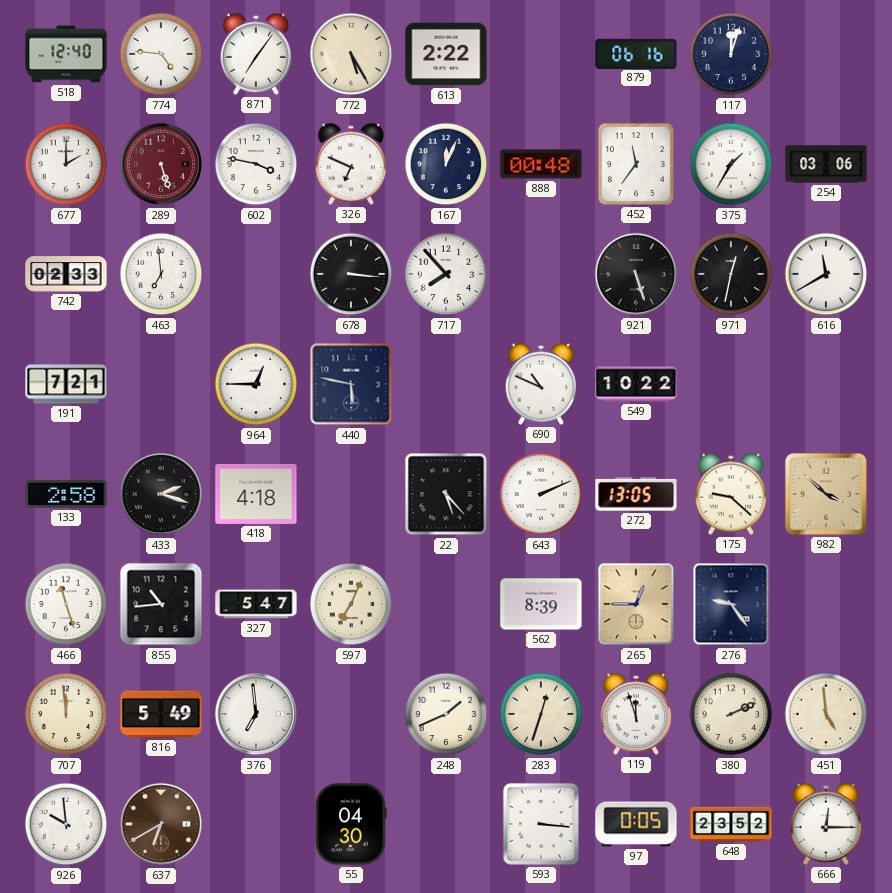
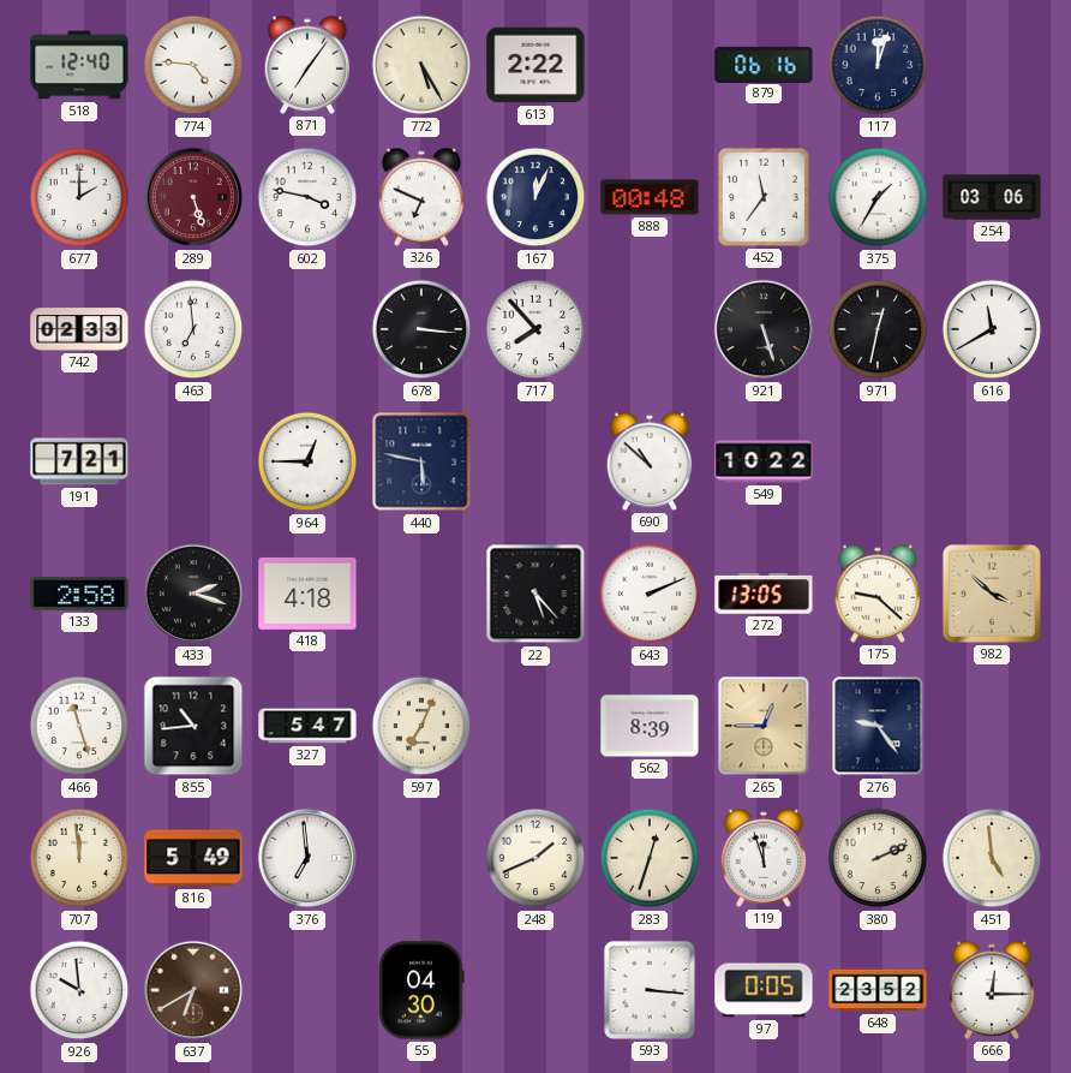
690: 10:49 -> 10:52
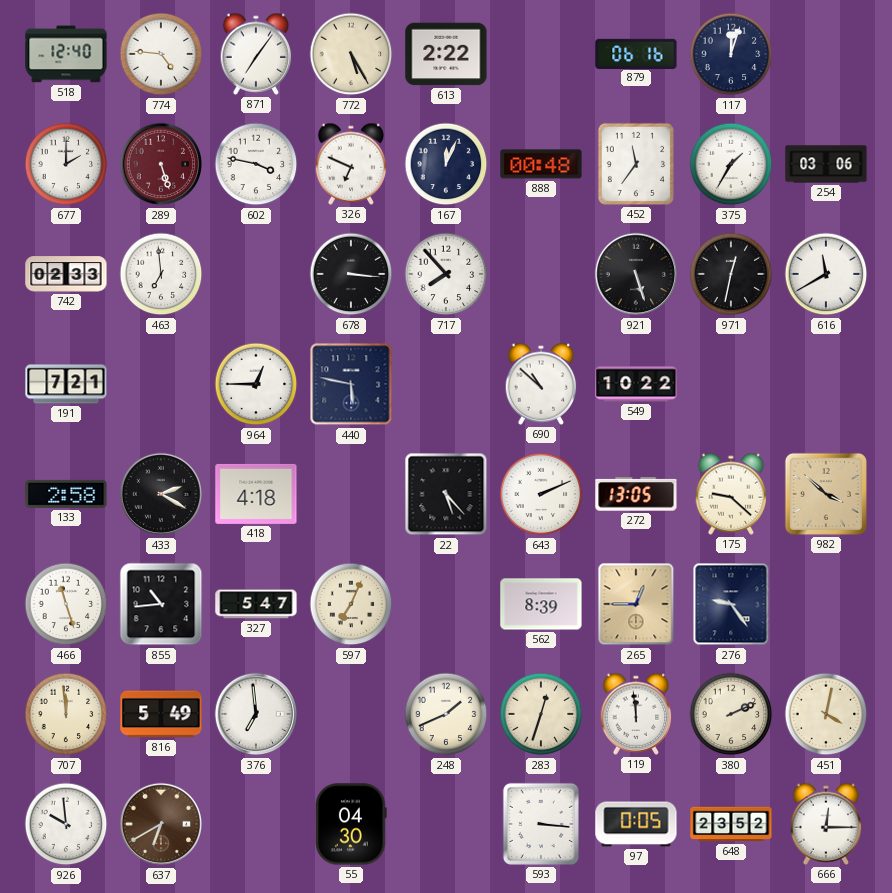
433: 2:18 -> 2:20
119: 11:57 -> 11:59
451: 4:59 -> 4:02
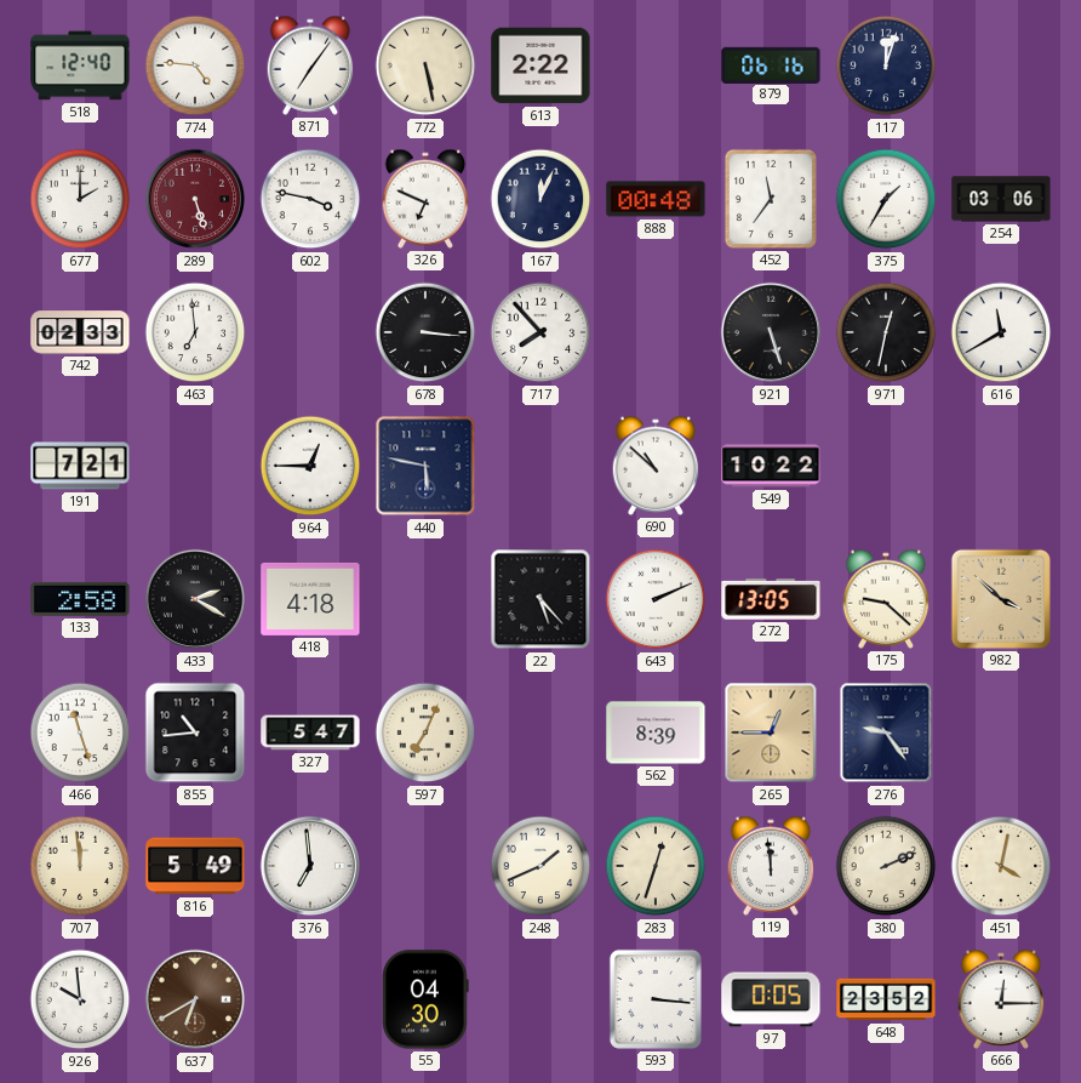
772: 5:25 -> 5:28
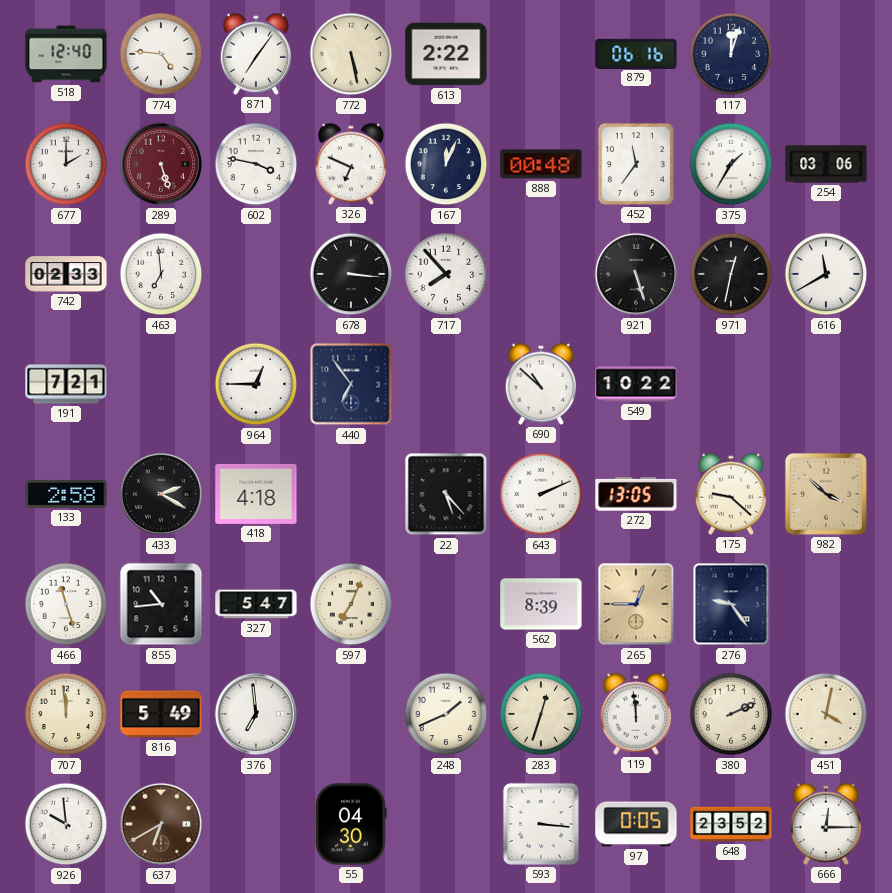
440: 5:47 -> 6:54
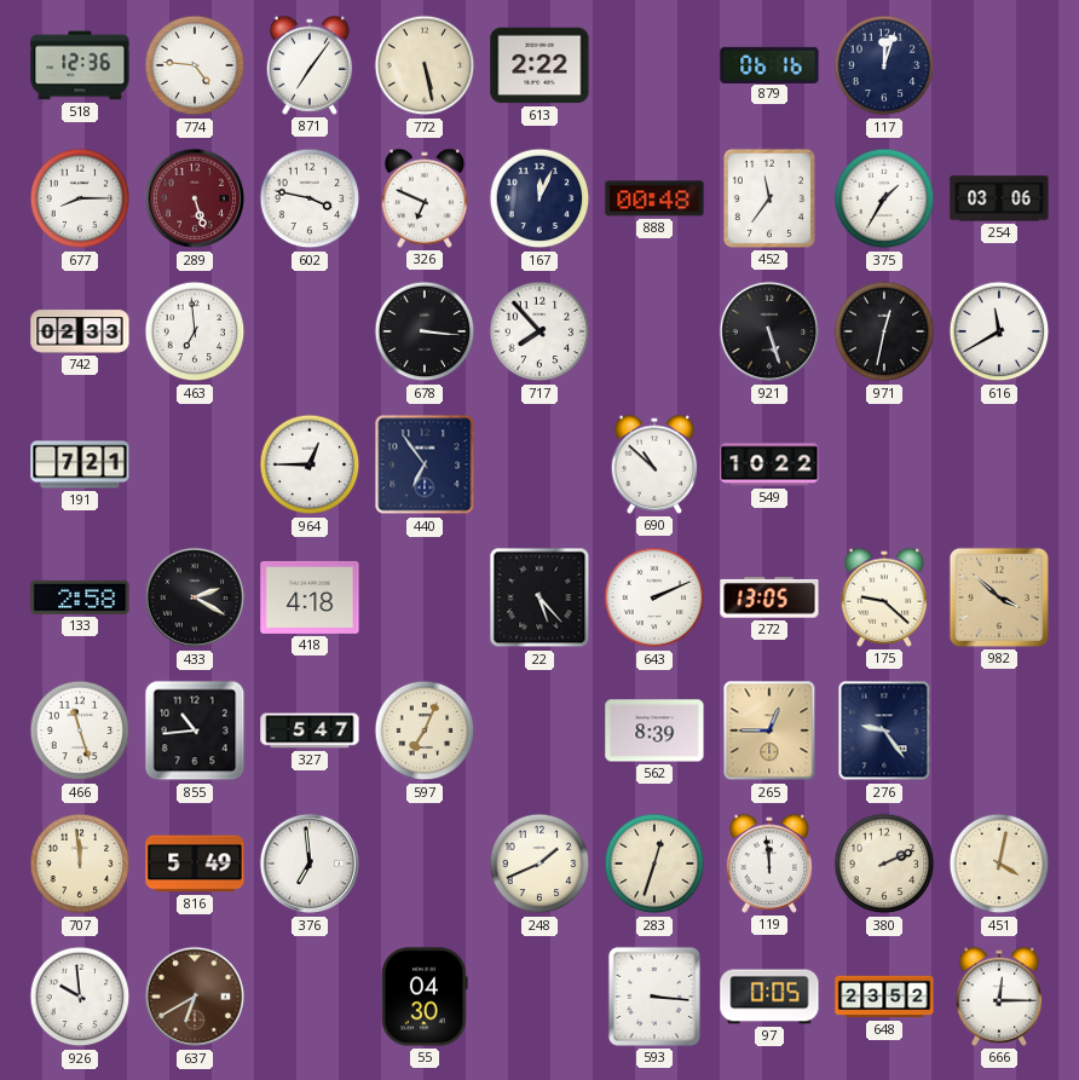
518: 12:40 -> 12:36
677: 2:00 -> 8:15
